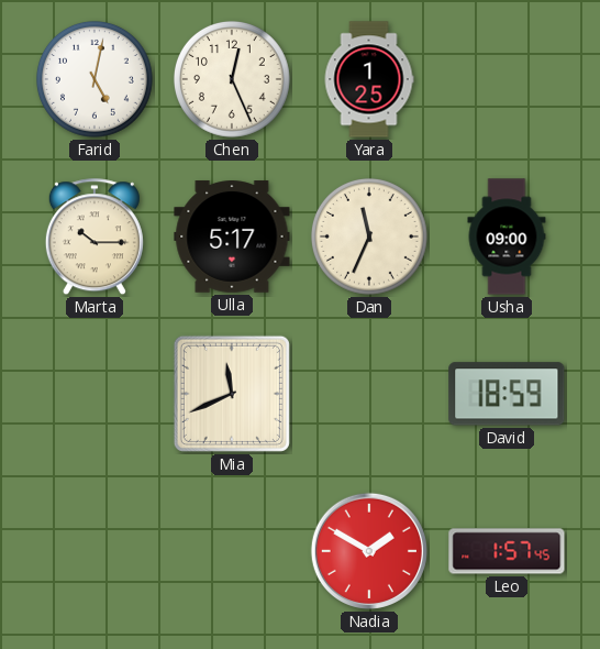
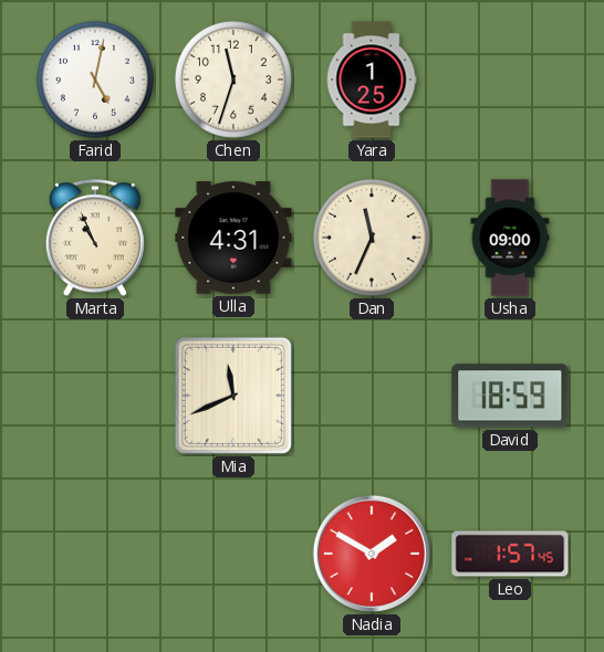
Chen: 12:26 -> 11:33
Marta: 10:15 -> 10:56
Ulla: 5:17 -> 4:31
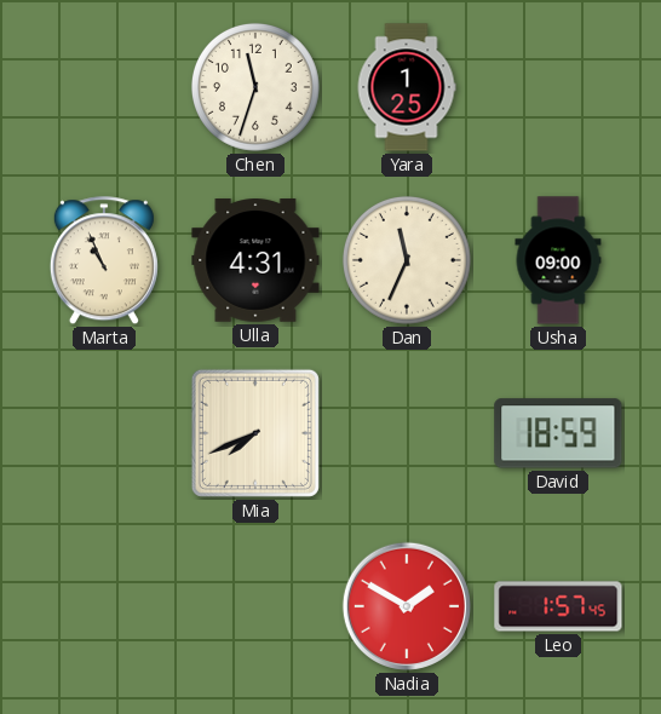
Farid: 5:02 -> none
Mia: 11:41 -> 7:41
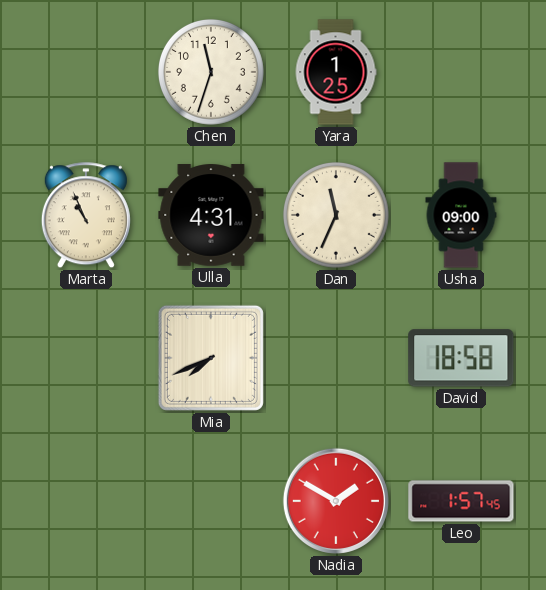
David: 18:59 -> 18:58
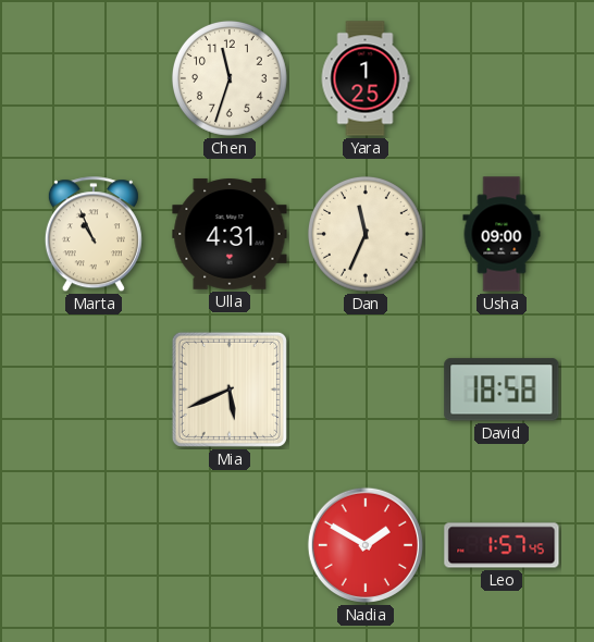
Mia: 7:41 -> 5:41
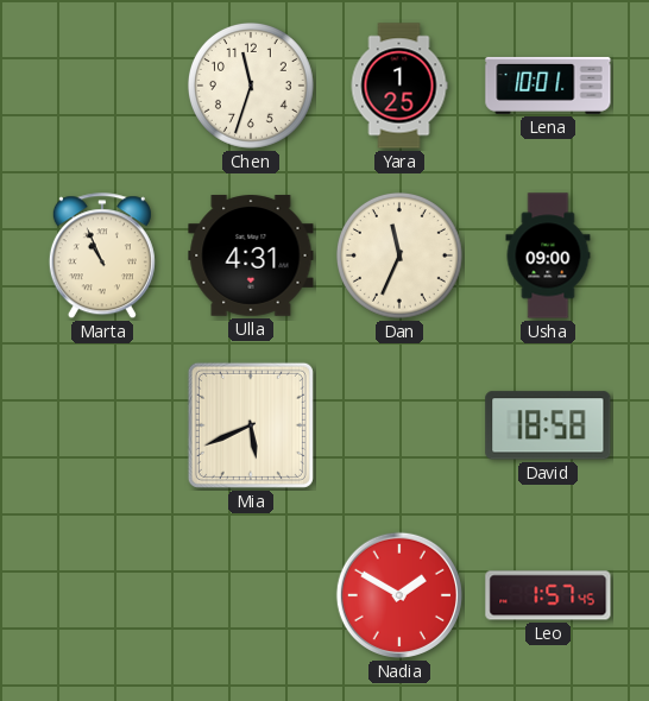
Lena: none -> 10:01
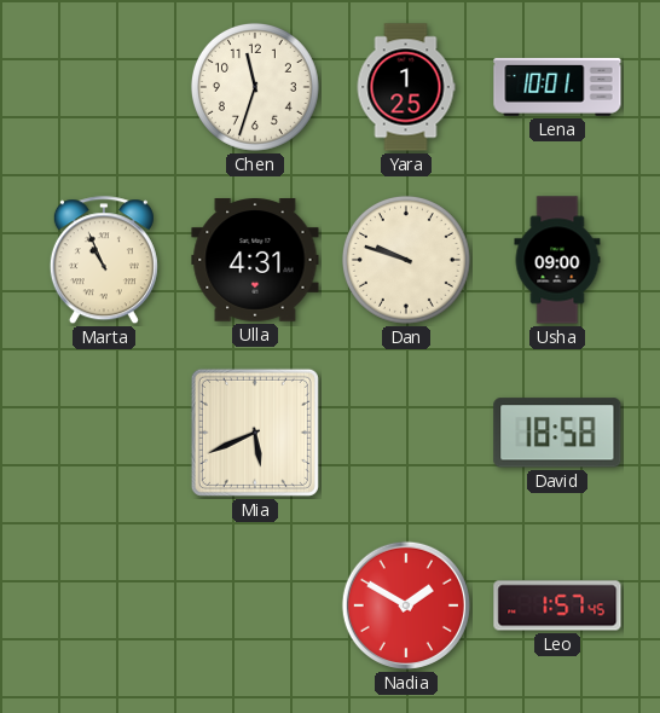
Dan: 11:34 -> 9:48
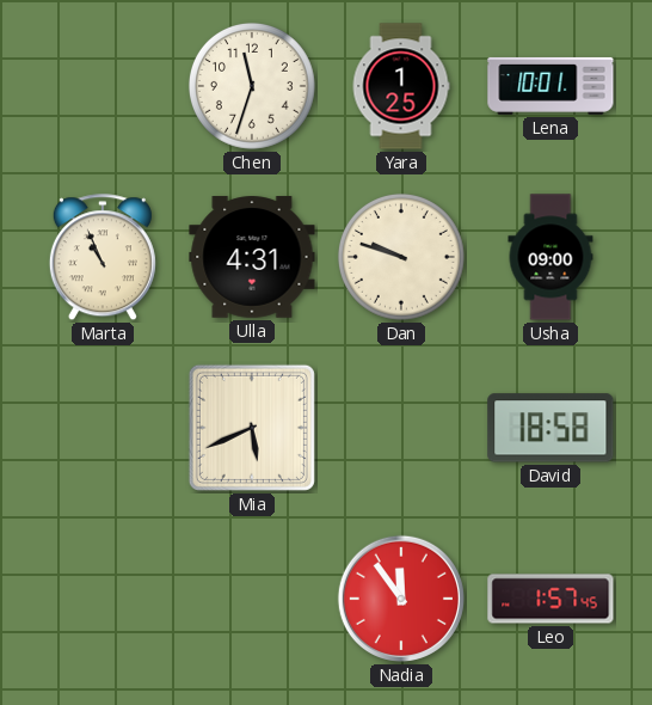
Nadia: 1:50 -> 11:54
